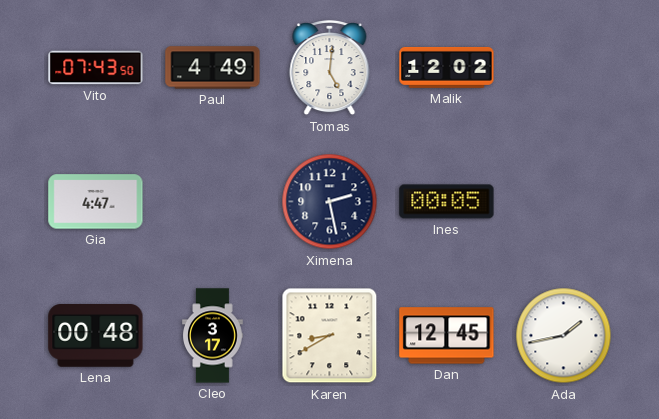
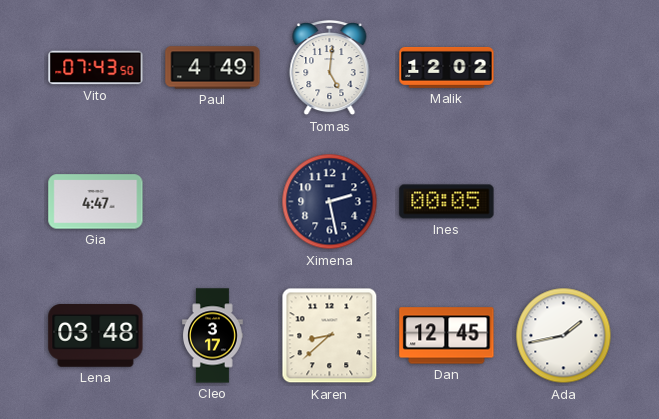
Lena: 00:48 -> 03:48
Karen: 8:40 -> 8:38
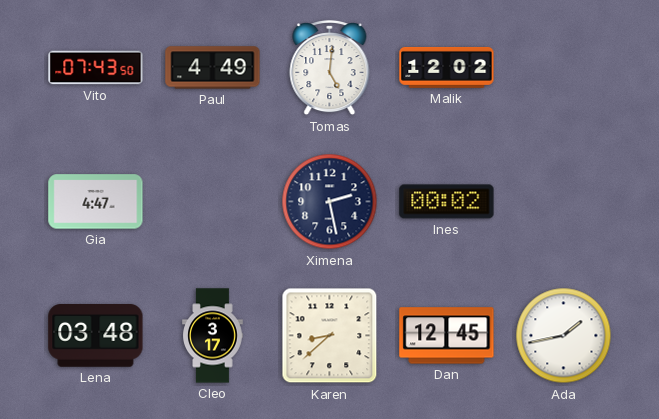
Ines: 00:05 -> 00:02
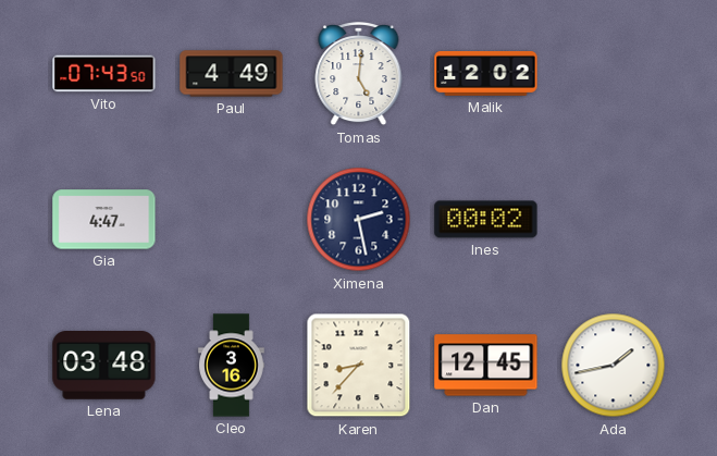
Cleo: 3:17 -> 3:16
Karen: 8:38 -> 8:37
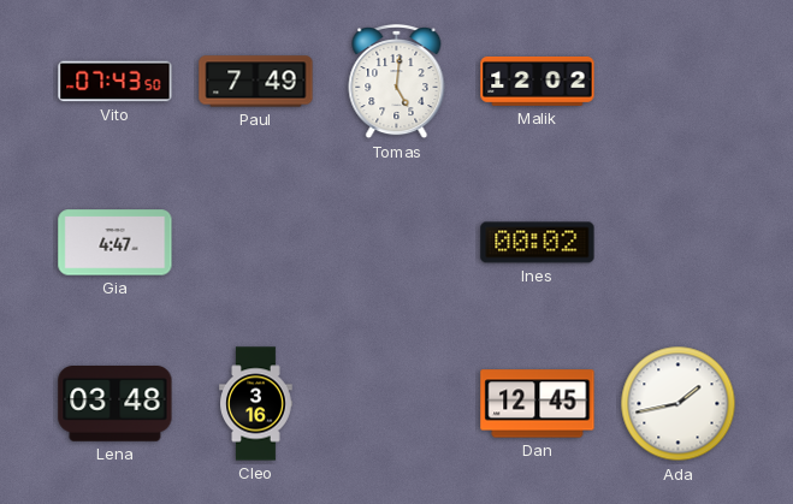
Paul: 4:49 -> 7:49
Ximena: 2:28 -> none
Karen: 8:37 -> none
